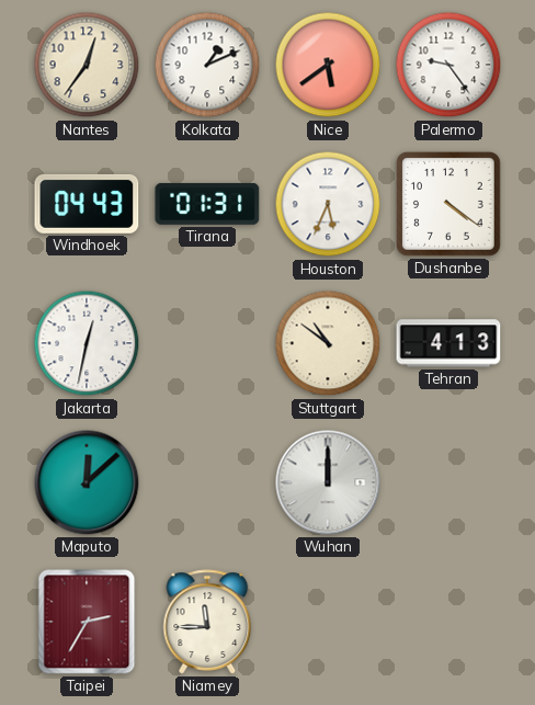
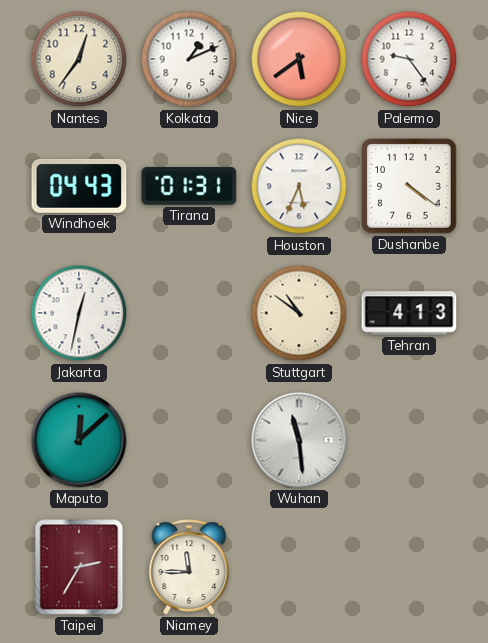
Wuhan: 12:00 -> 11:29
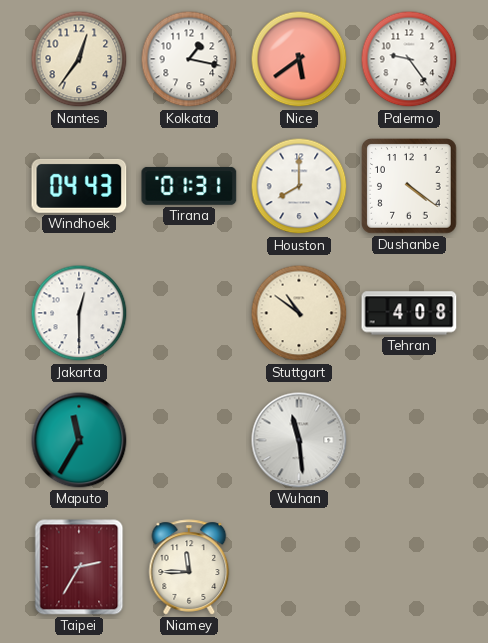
Kolkata: 1:11 -> 1:17
Houston: 5:34 -> 8:00
Jakarta: 12:32 -> 12:30
Tehran: 4:13 -> 4:08
Maputo: 12:08 -> 11:35
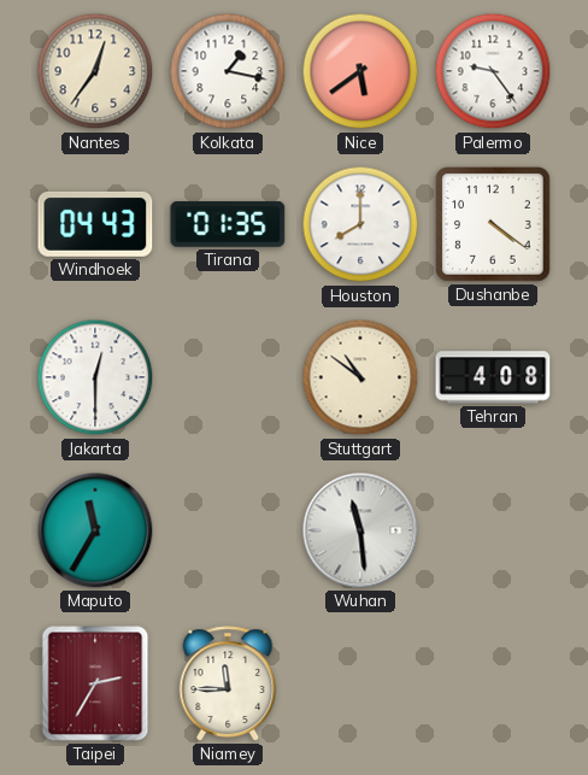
Tirana: 01:31 -> 01:35
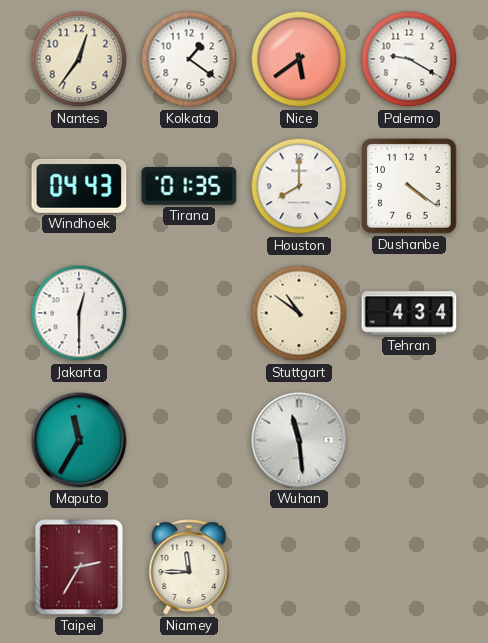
Kolkata: 1:17 -> 1:21
Palermo: 9:24 -> 9:20
Tehran: 4:08 -> 4:34
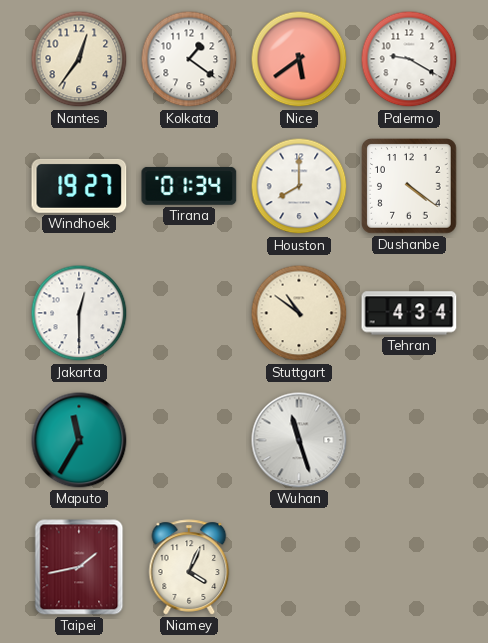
Windhoek: 04:43 -> 19:27
Tirana: 01:35 -> 01:34
Wuhan: 11:29 -> 11:27
Taipei: 2:35 -> 1:43
Niamey: 11:45 -> 4:04
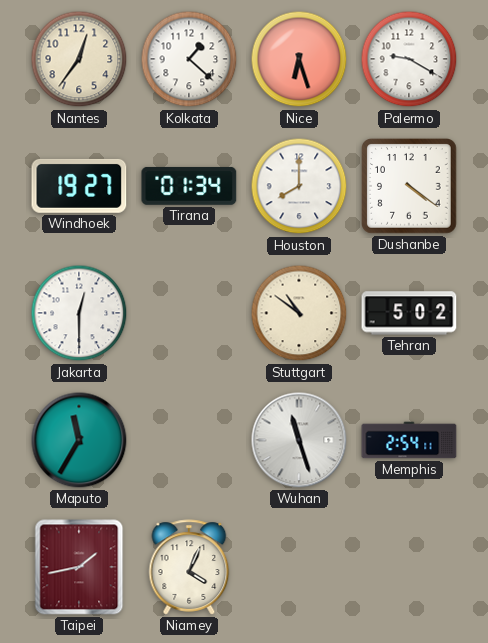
Kolkata: 1:21 -> 1:22
Nice: 5:39 -> 6:27
Tehran: 4:34 -> 5:02
Memphis: none -> 2:54
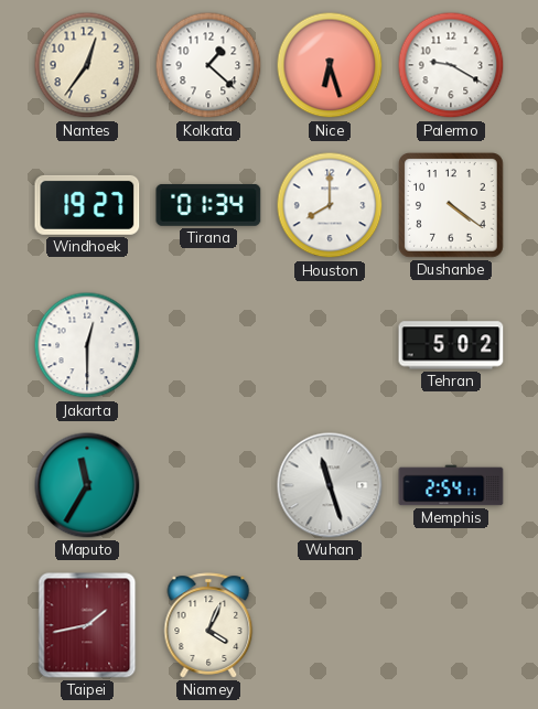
Stuttgart: 10:51 -> none
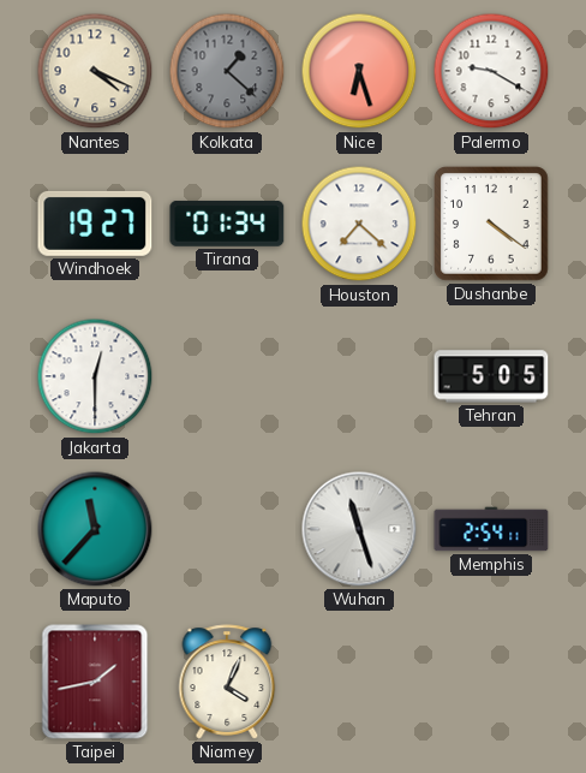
Nantes: 12:36 -> 4:19
Kolkata dial: white -> grey
Houston: 8:00 -> 7:22
Tehran: 5:02 -> 5:05
Maputo: 11:35 -> 11:37
